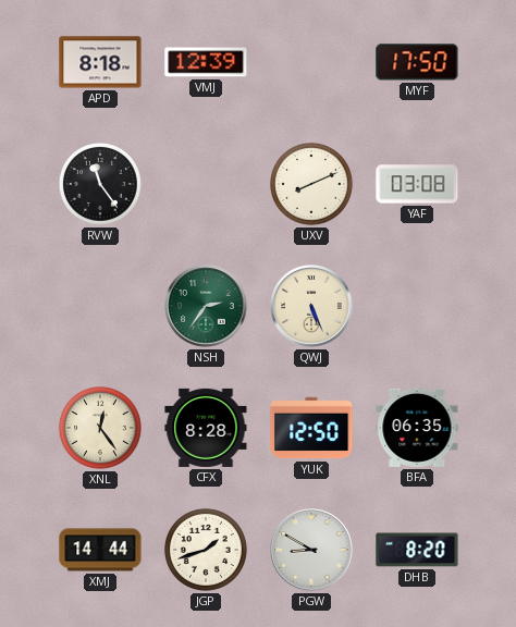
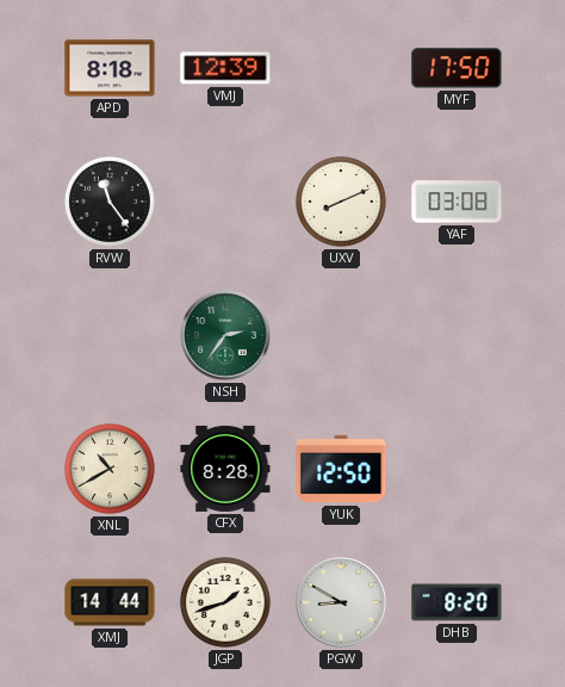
QWJ: 5:26 -> none
XNL: 12:24 -> 10:40
BFA: 06:35 -> none
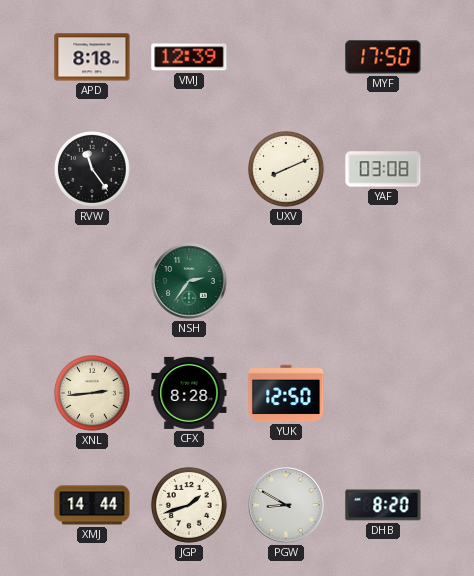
XNL: 10:40 -> 2:44
